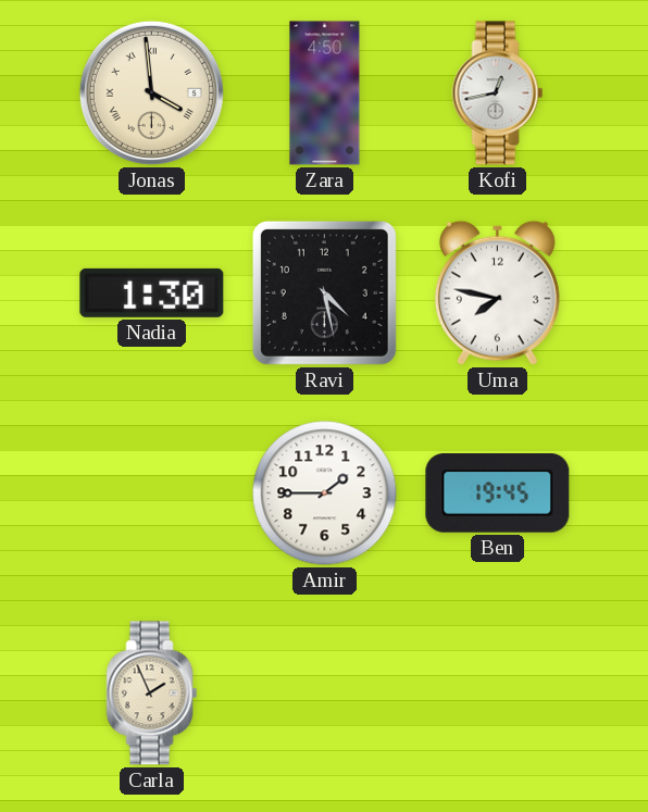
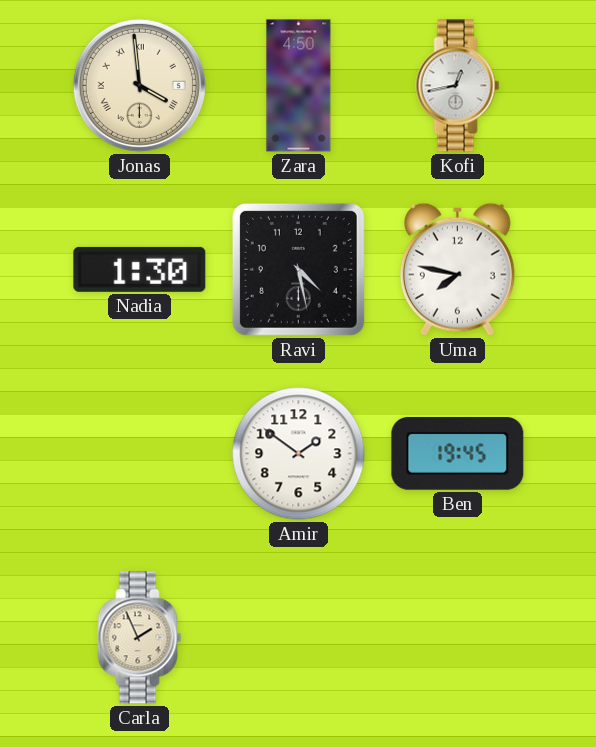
Amir: 1:45 -> 1:51
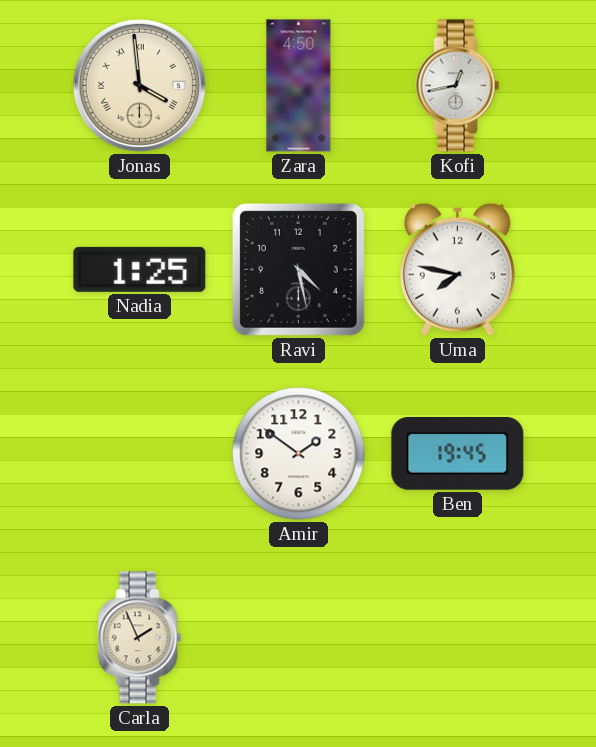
Nadia: 1:30 -> 1:25
